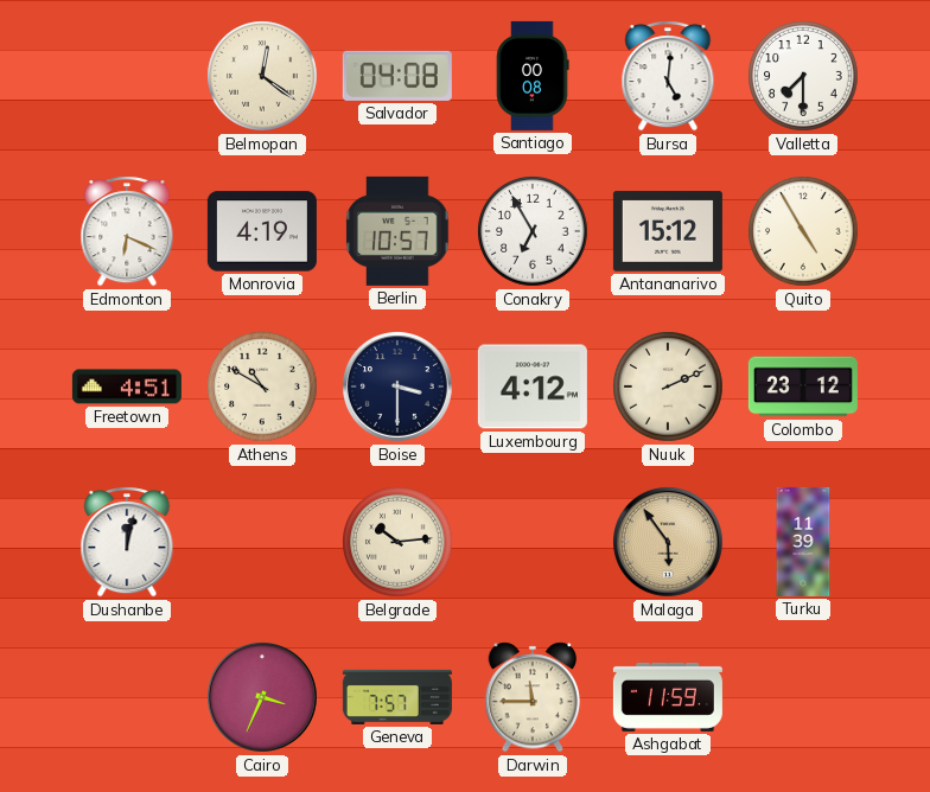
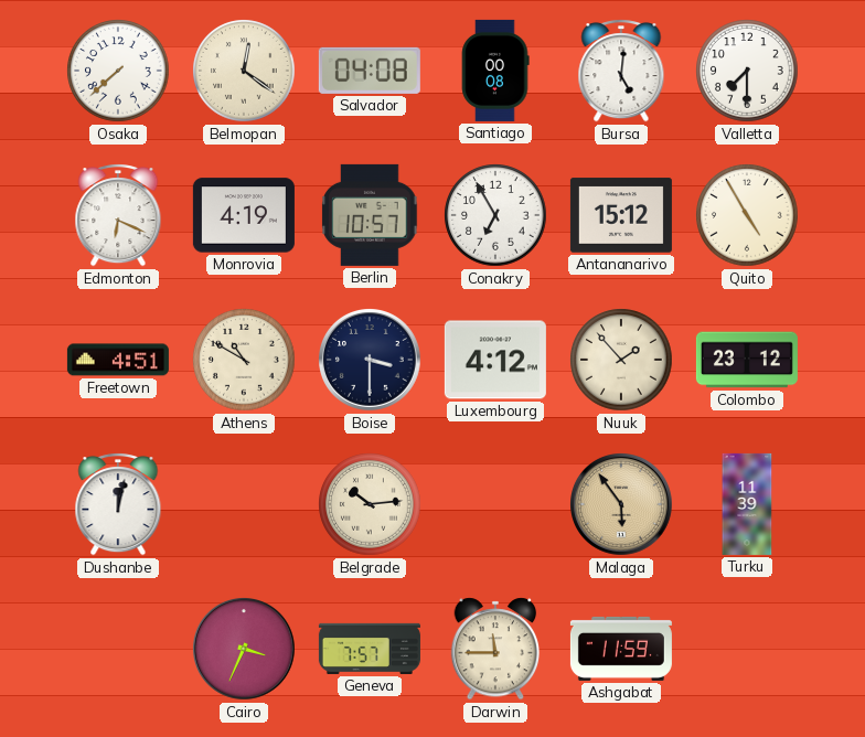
Osaka: none -> 7:38
Nuuk: 2:11 -> 1:53
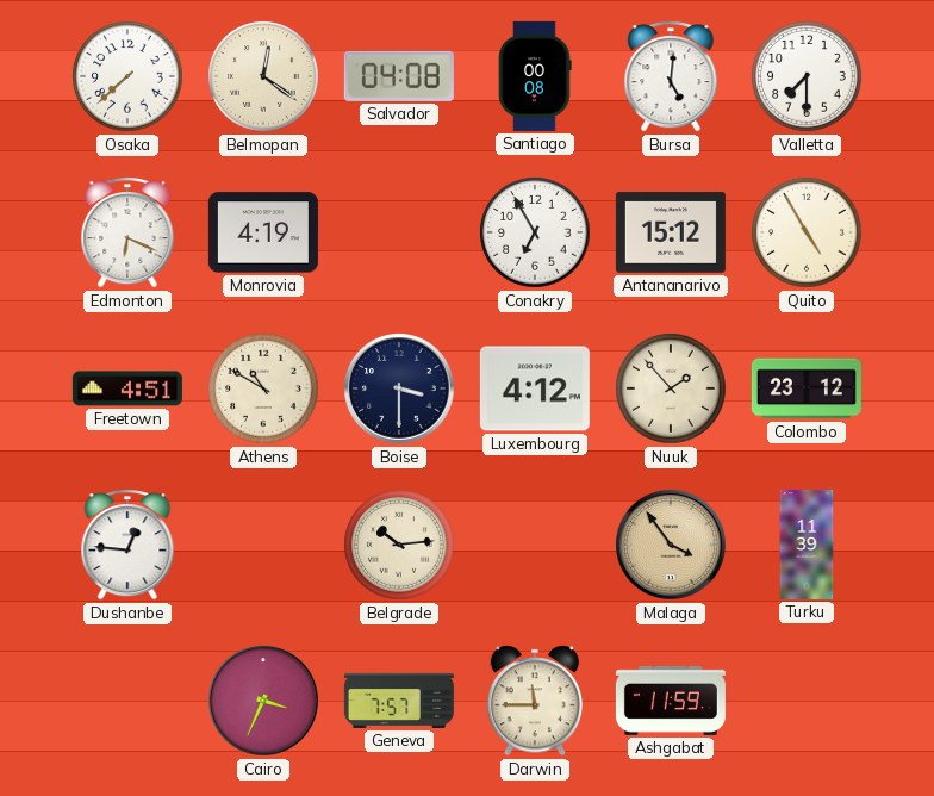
Berlin: 10:57 -> none
Dushanbe: 12:02 -> 12:46
Malaga: 5:54 -> 3:54
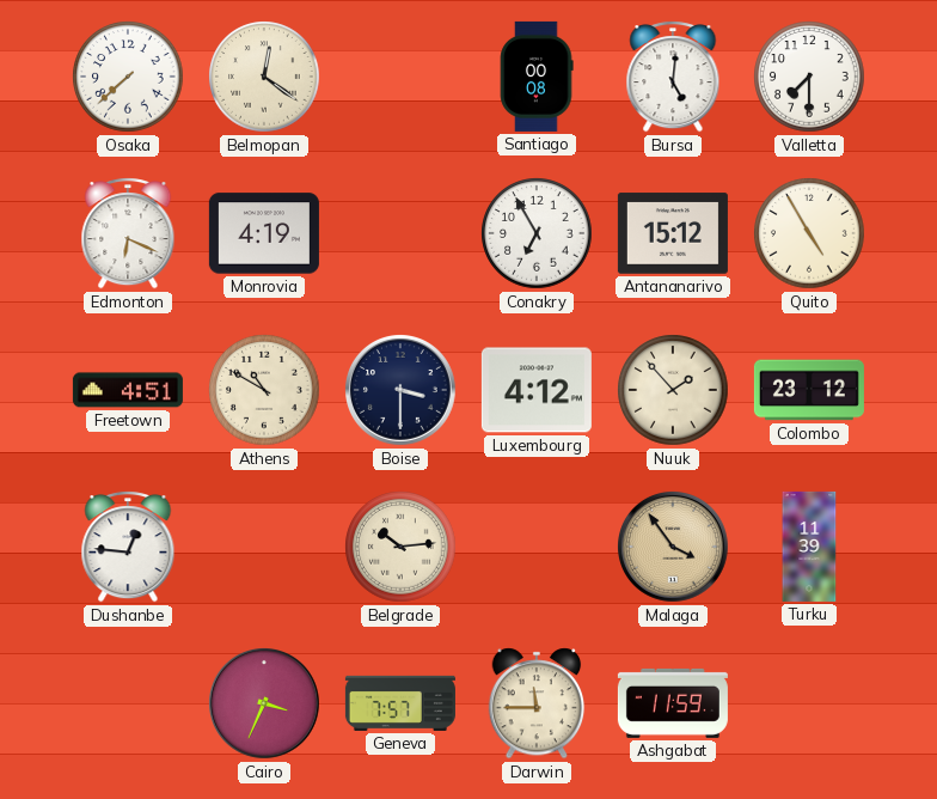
Salvador: 04:08 -> none
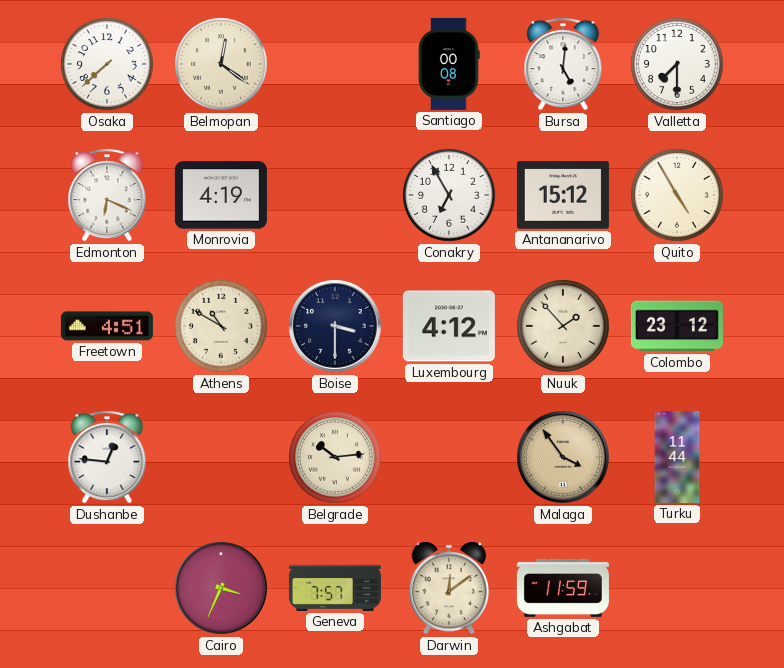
Turku: 11:39 -> 11:44
Darwin: 11:45 -> 12:09
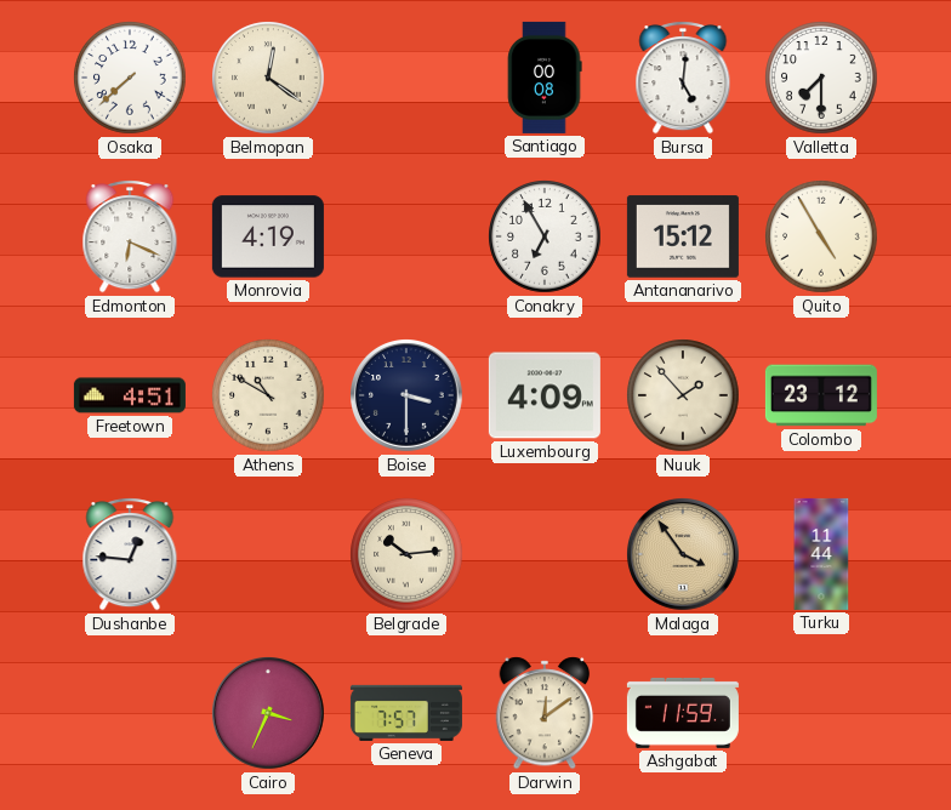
Luxembourg: 4:12 -> 4:09
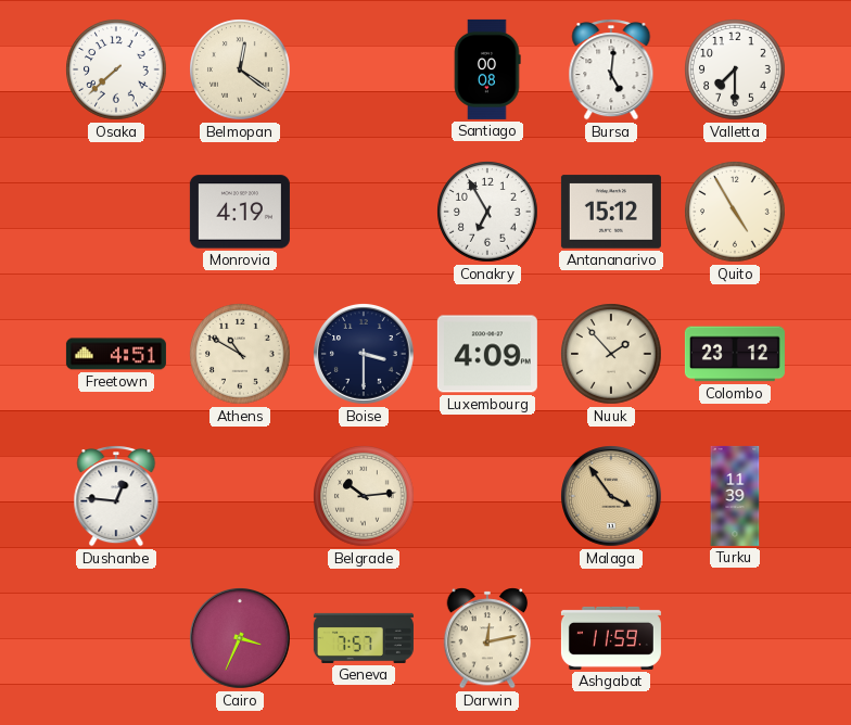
Edmonton: 6:19 -> none
Turku: 11:44 -> 11:39
Darwin: 12:09 -> 12:13
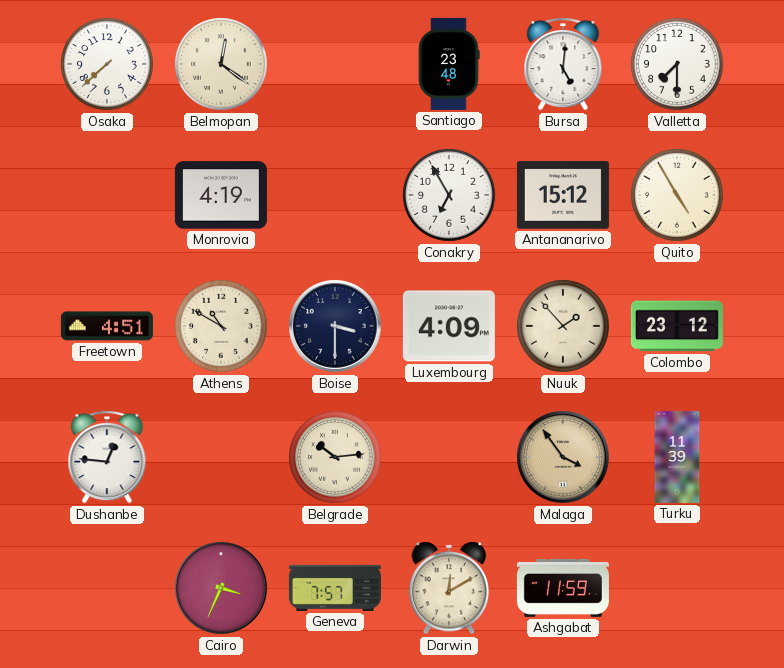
Santiago: 00:08 -> 23:48
Darwin: 12:13 -> 12:10
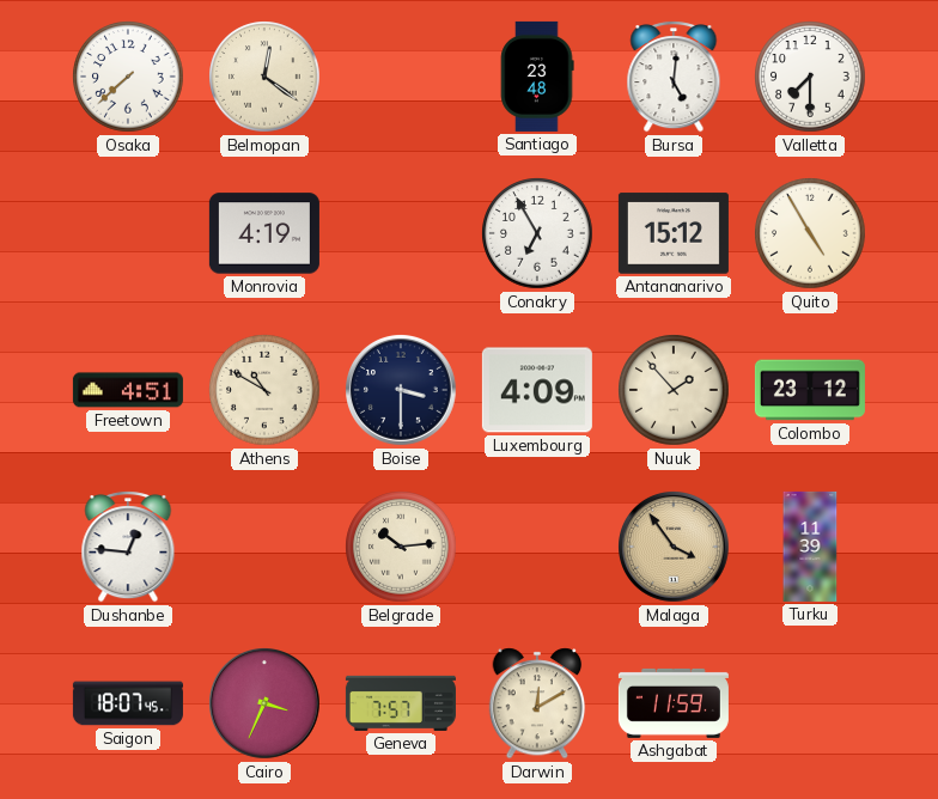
Saigon: none -> 18:07
